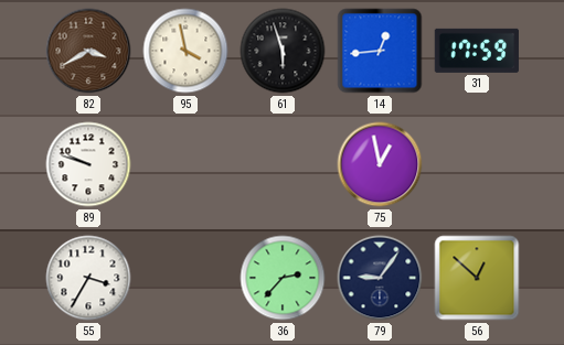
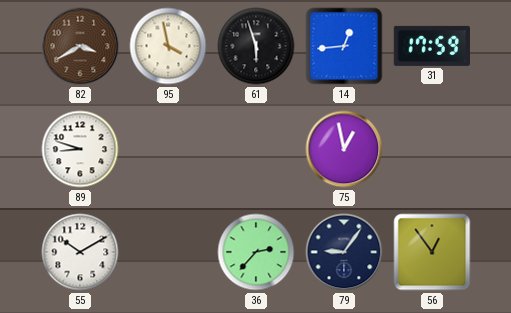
89: 9:48 -> 8:48
55: 3:35 -> 10:10
56: 12:52 -> 12:54
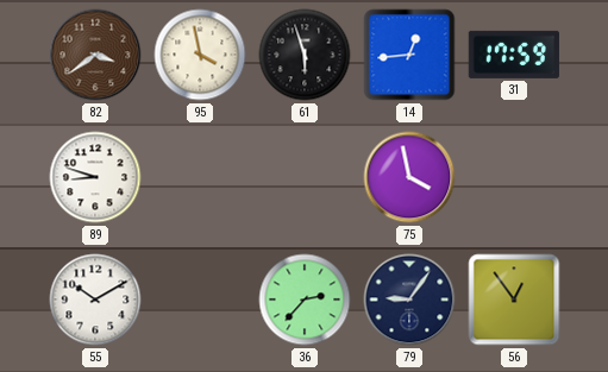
82: 3:40 -> 3:39
75: 12:58 -> 3:58
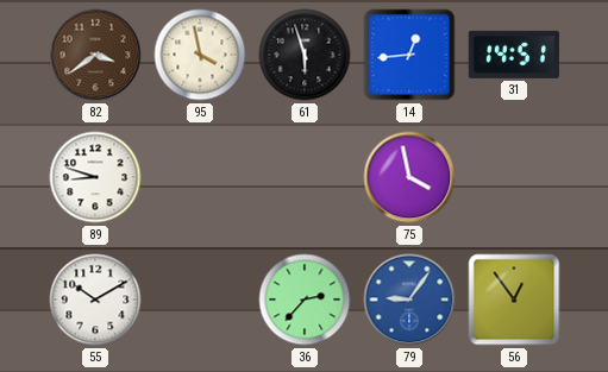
31: 17:59 -> 14:51
79 dial: navy -> blue
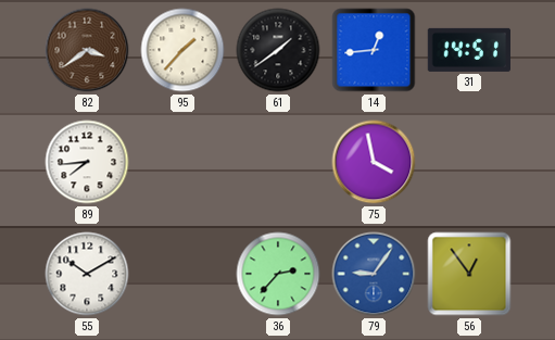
95: 3:58 -> 1:37
61: 5:57 -> 1:39
89: 8:48 -> 7:44
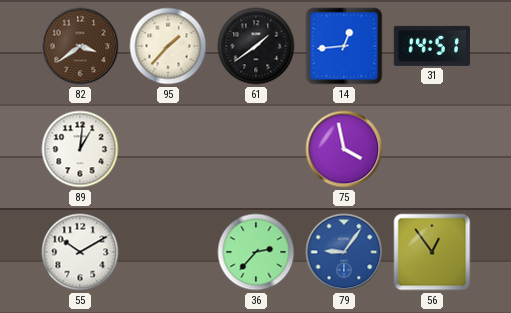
89: 7:44 -> 1:01
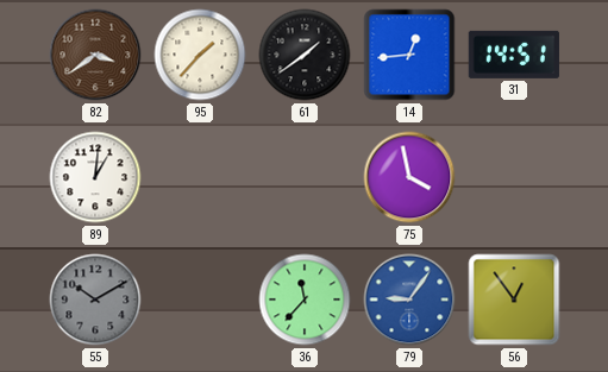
55 dial: white -> grey
36: 2:37 -> 11:37
